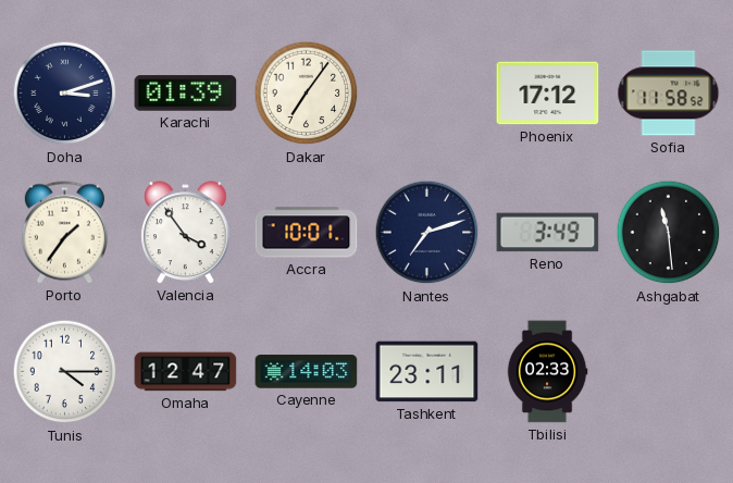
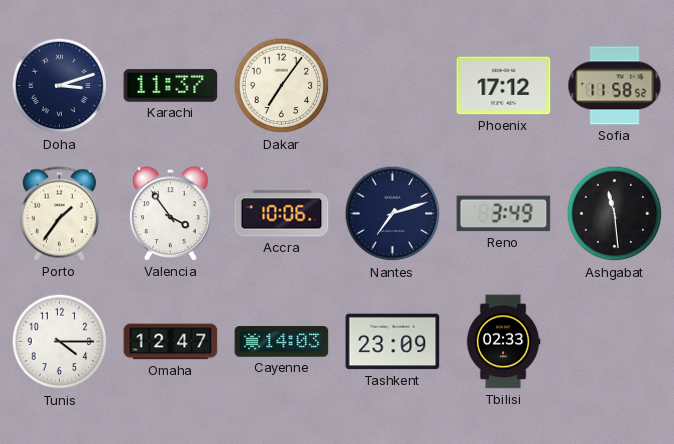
Karachi: 01:39 -> 11:37
Accra: 10:01 -> 10:06
Tashkent: 23:11 -> 23:09
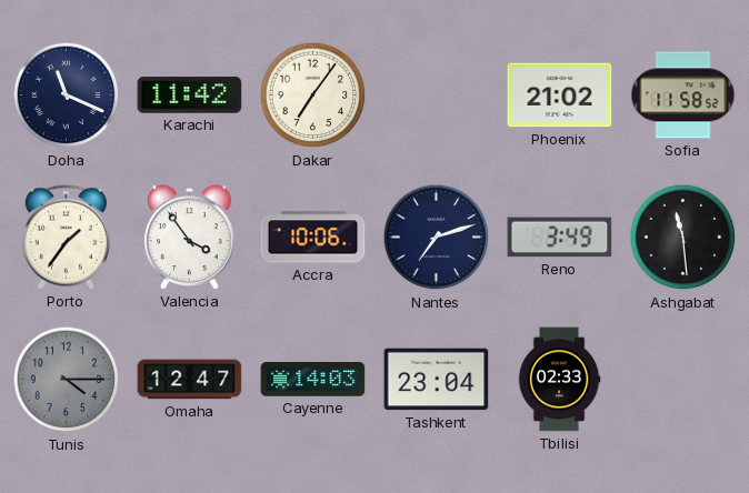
Doha: 3:12 -> 11:19
Karachi: 11:37 -> 11:42
Phoenix: 17:12 -> 21:02
Tunis dial: white -> grey
Tashkent: 23:09 -> 23:04
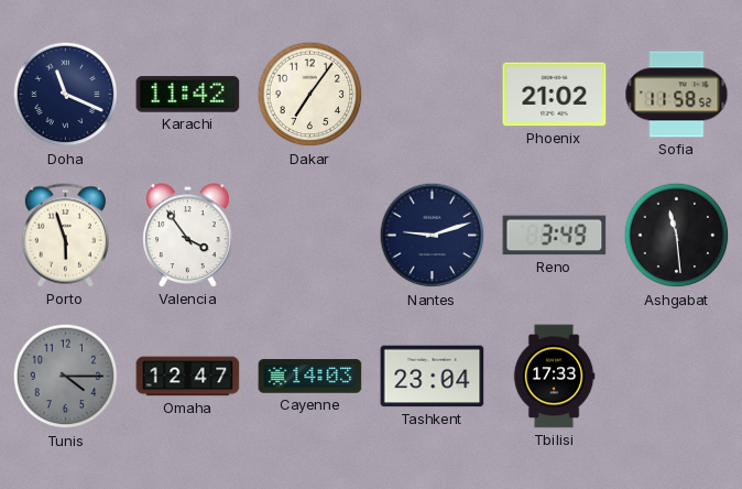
Porto: 1:36 -> 5:57
Accra: 10:06 -> none
Nantes: 7:12 -> 9:12
Tbilisi: 02:33 -> 17:33
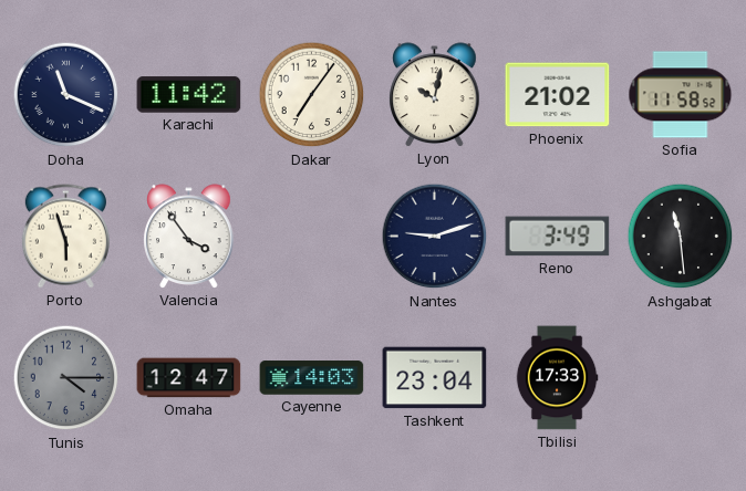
Lyon: none -> 10:02
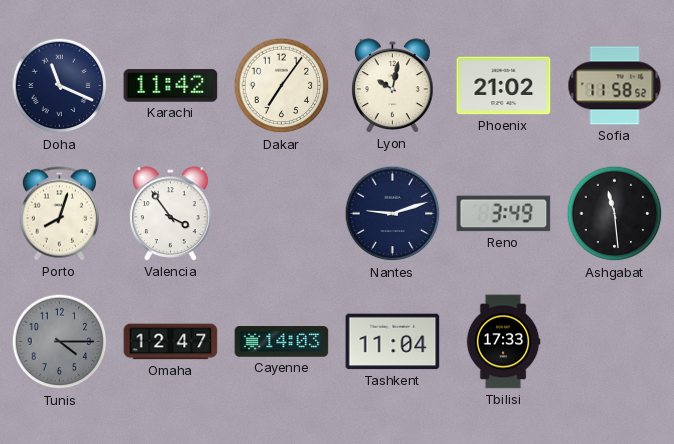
Porto: 5:57 -> 8:03
Tashkent: 23:04 -> 11:04
